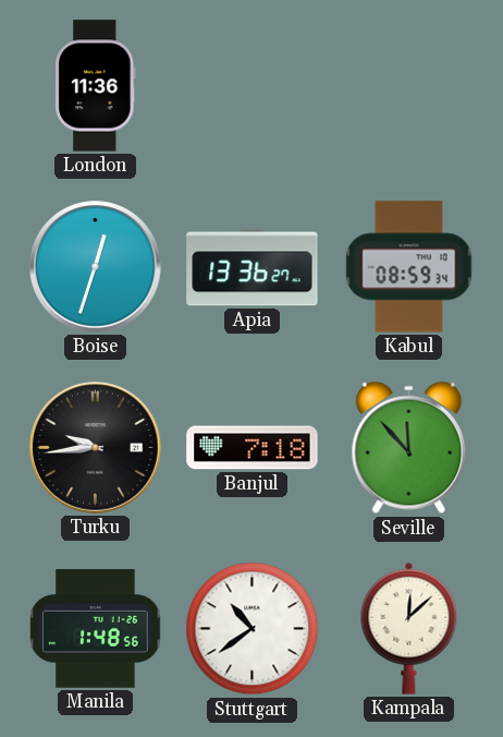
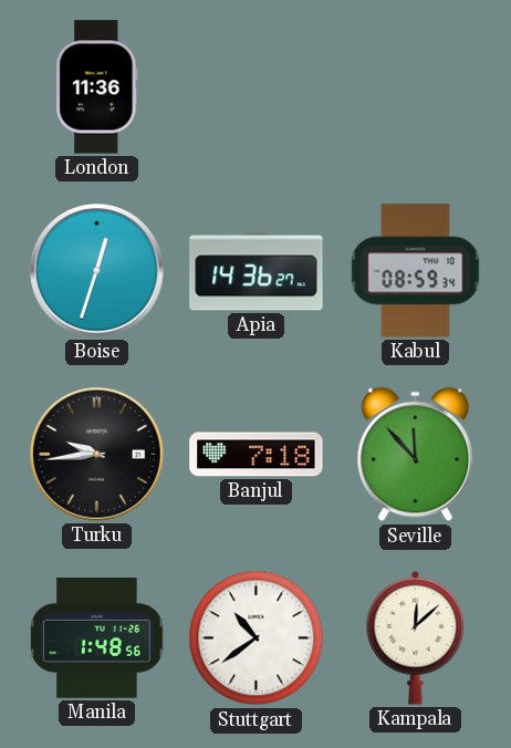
Apia: 13:36 -> 14:36
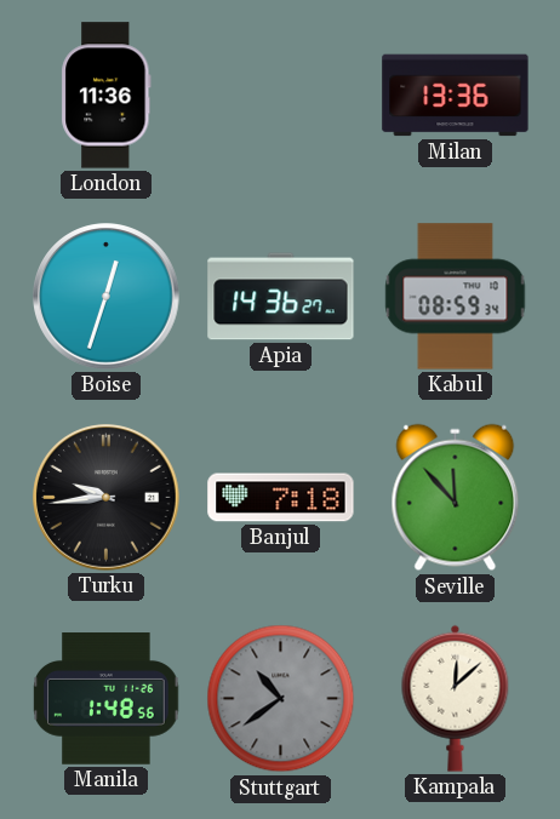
Milan: none -> 13:36
Stuttgart dial: white -> grey
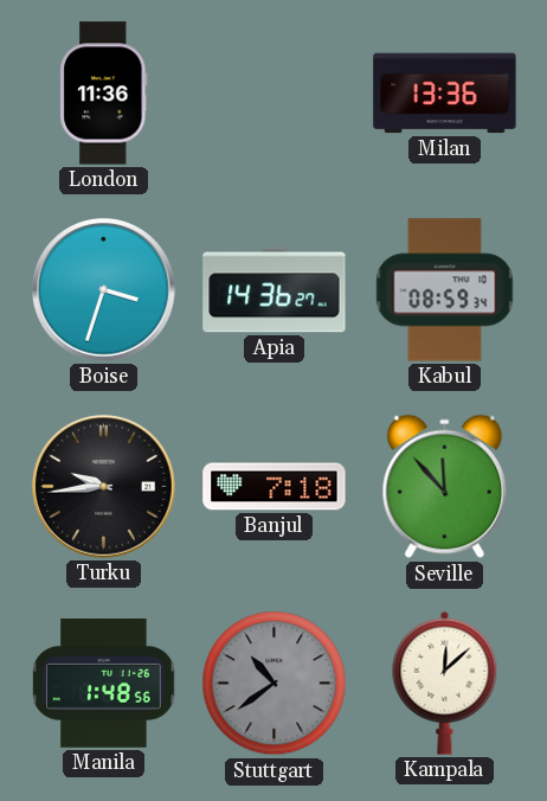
Boise: 12:33 -> 3:33
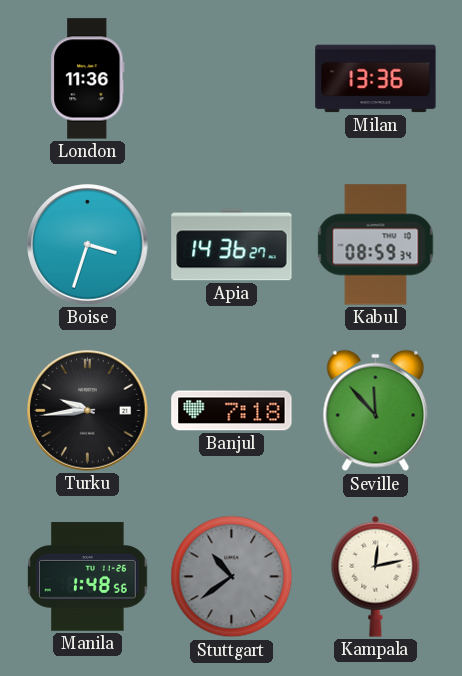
Kampala: 12:08 -> 12:13
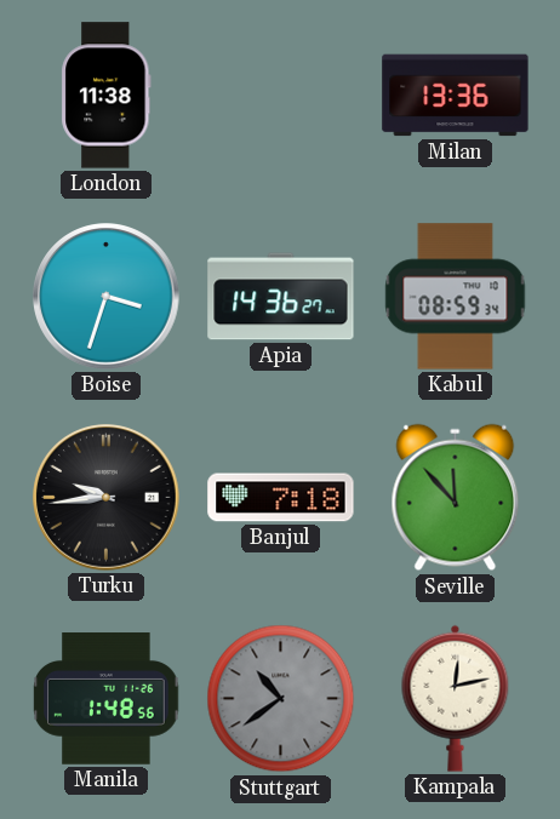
London: 11:36 -> 11:38
